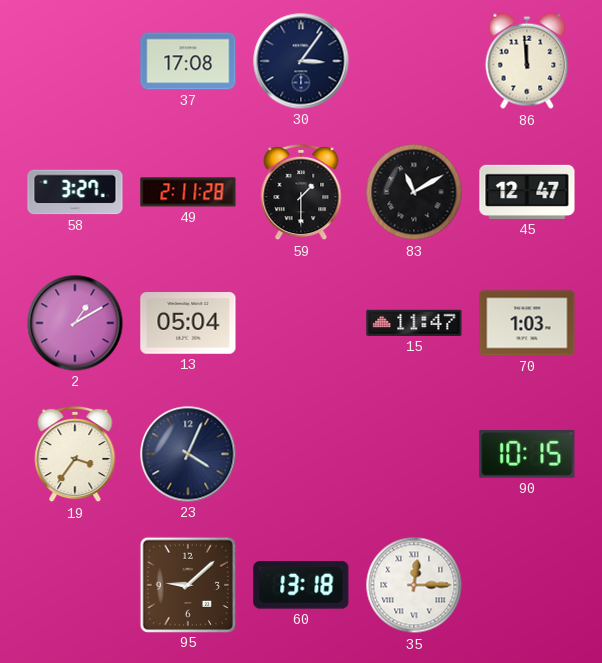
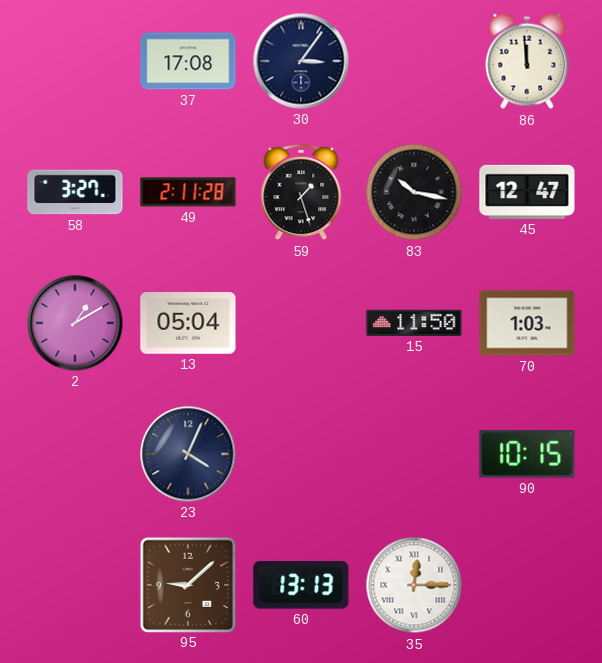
59: 1:30 -> 1:27
83: 11:10 -> 10:17
15: 11:47 -> 11:50
19: 3:36 -> none
60: 13:18 -> 13:13
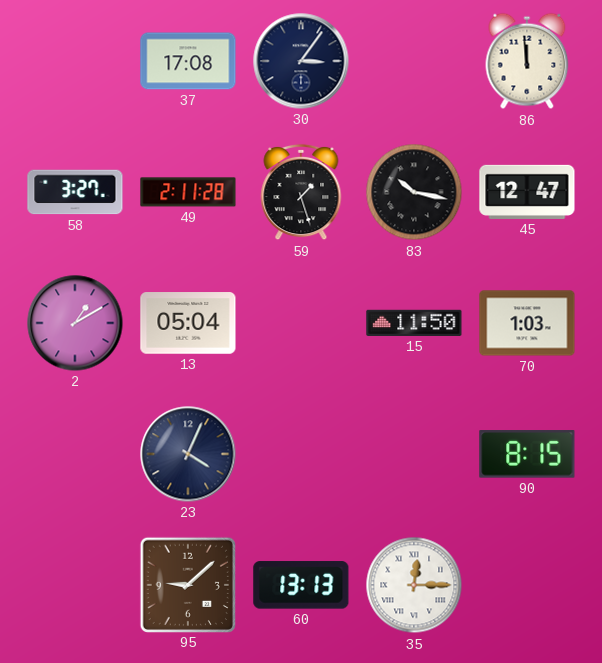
90: 10:15 -> 8:15
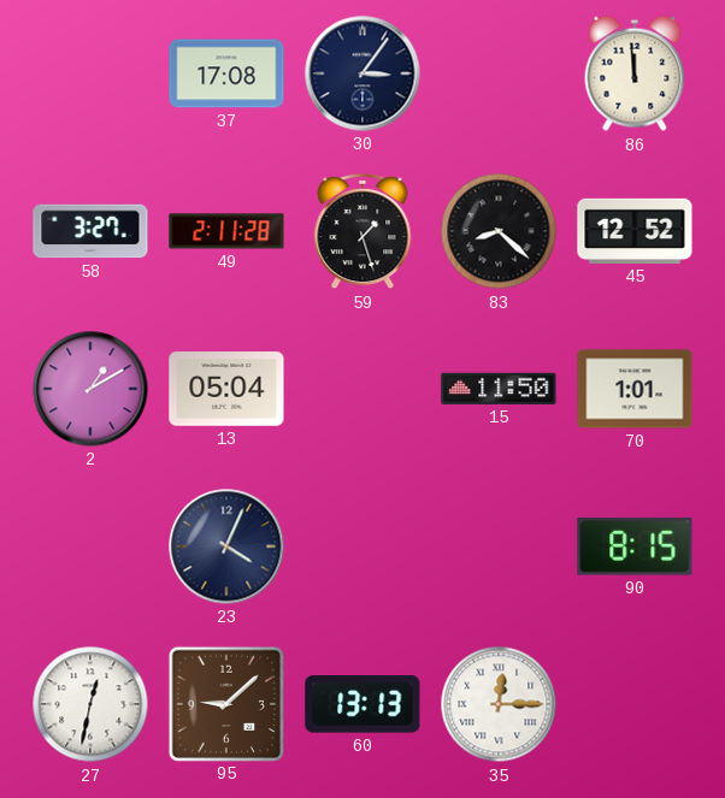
83: 10:17 -> 8:22
45: 12:47 -> 12:52
70: 1:03 -> 1:01
27: none -> 12:32
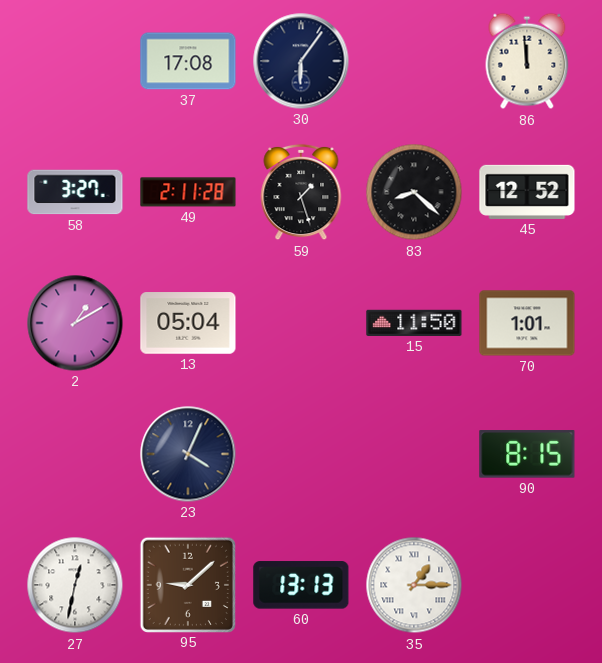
30: 3:06 -> 6:06
35: 12:15 -> 1:15
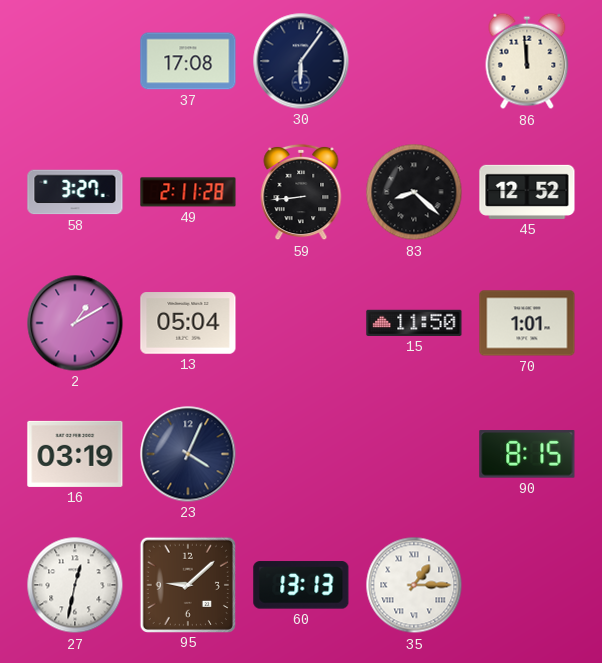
59: 1:27 -> 8:44
16: none -> 03:19
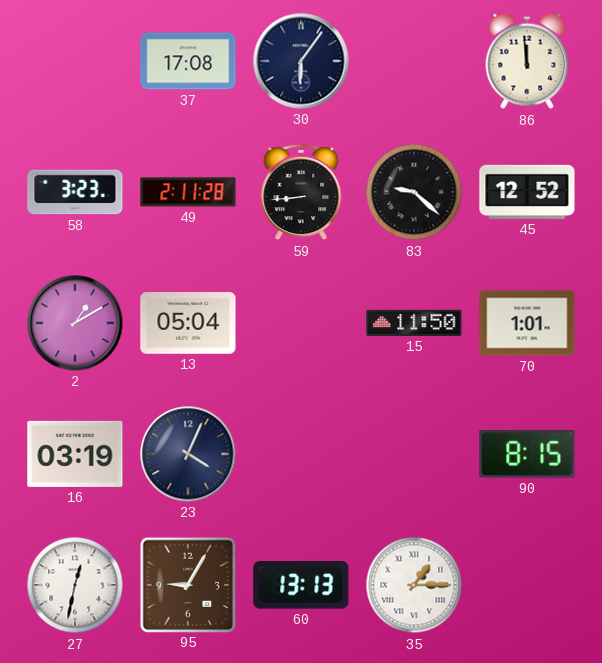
58: 3:27 -> 3:23
83: 8:22 -> 9:22
95: 9:08 -> 9:05
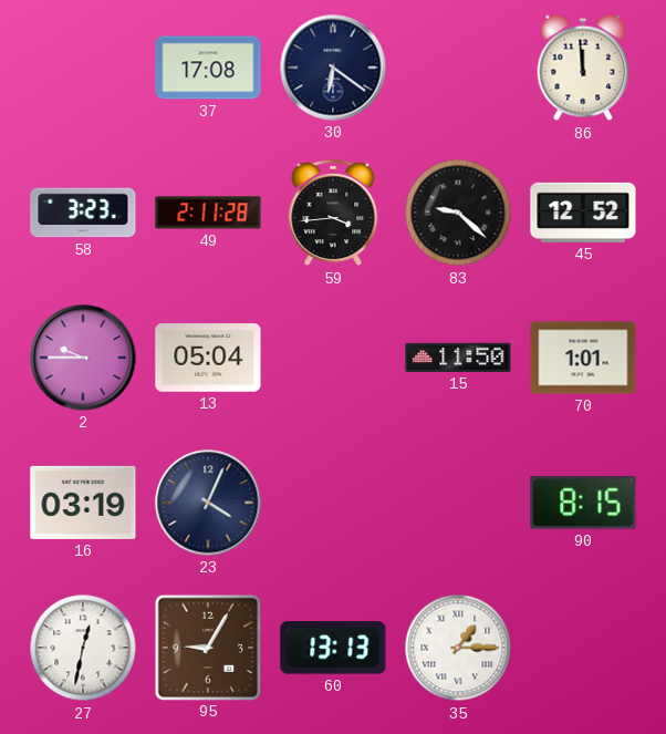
30: 6:06 -> 6:21
59: 8:44 -> 3:44
2: 1:10 -> 9:45
